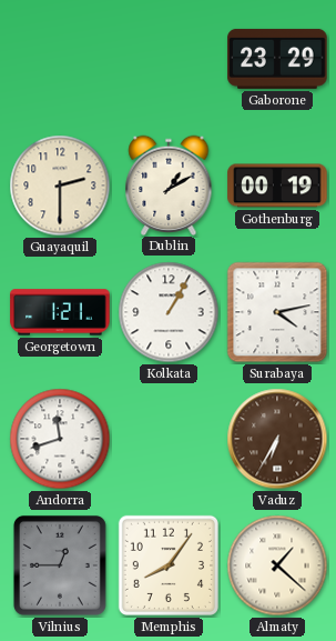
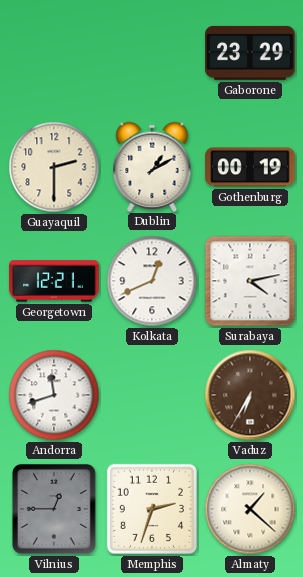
Georgetown: 1:21 -> 12:21
Kolkata: 1:05 -> 12:41
Memphis: 8:06 -> 2:33
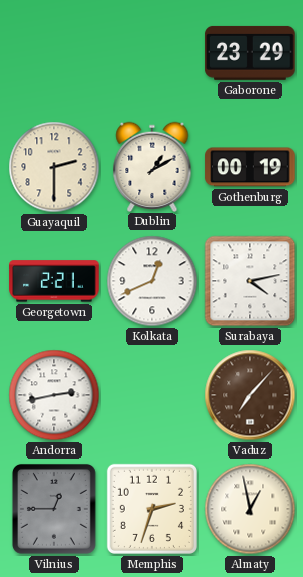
Georgetown: 12:21 -> 2:21
Andorra: 11:42 -> 2:43
Vaduz: 6:35 -> 7:07
Almaty: 1:22 -> 12:58
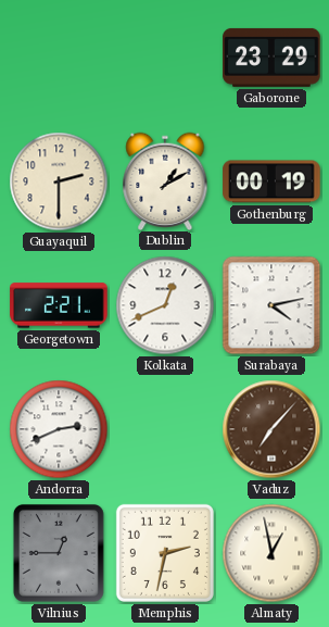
Andorra: 2:43 -> 2:41
Memphis: 2:33 -> 2:32
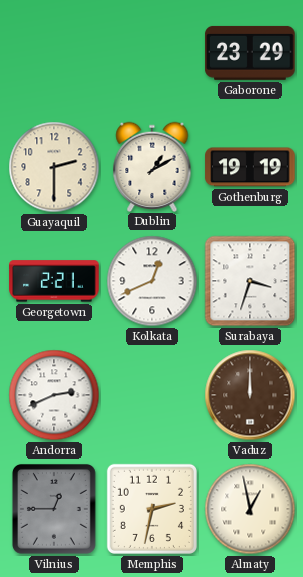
Gothenburg: 00:19 -> 19:19
Surabaya: 4:13 -> 3:33
Vaduz: 7:07 -> 12:00
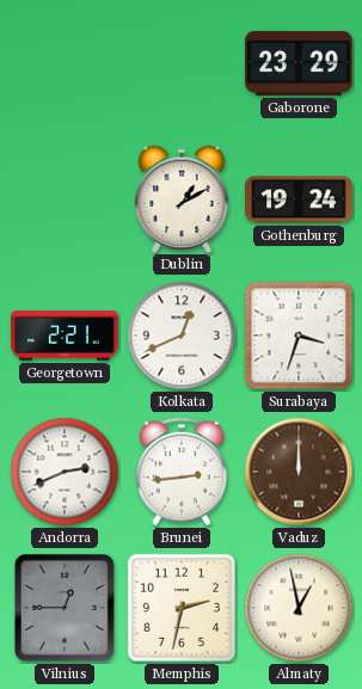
Guayaquil: 2:30 -> none
Gothenburg: 19:19 -> 19:24
Brunei: none -> 2:44
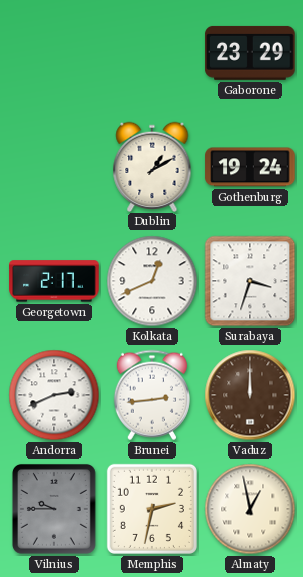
Georgetown: 2:21 -> 2:17
Vilnius: 12:45 -> 9:45
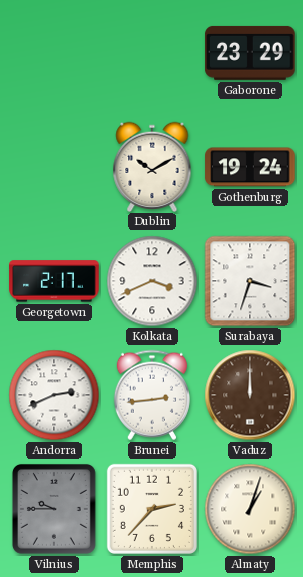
Dublin: 1:10 -> 10:10
Kolkata: 12:41 -> 3:41
Memphis: 2:32 -> 2:37
Almaty: 12:58 -> 1:03
